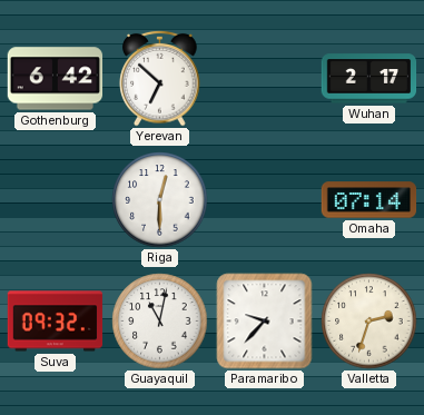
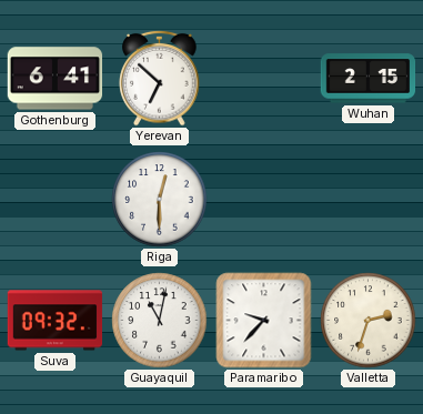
Gothenburg: 6:42 -> 6:41
Wuhan: 2:17 -> 2:15
Omaha: 07:14 -> none
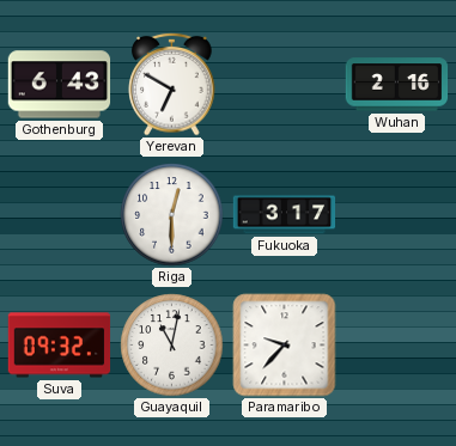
Gothenburg: 6:41 -> 6:43
Yerevan: 6:52 -> 6:50
Wuhan: 2:15 -> 2:16
Fukuoka: none -> 3:17
Valletta: 2:33 -> none
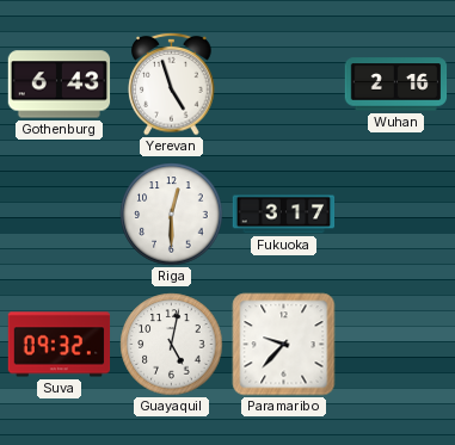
Yerevan: 6:50 -> 4:57
Guayaquil: 11:02 -> 5:02
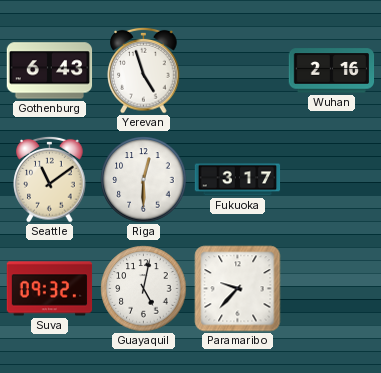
Seattle: none -> 11:09
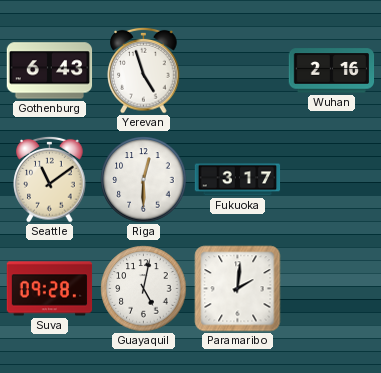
Suva: 09:32 -> 09:28
Paramaribo: 9:37 -> 2:01
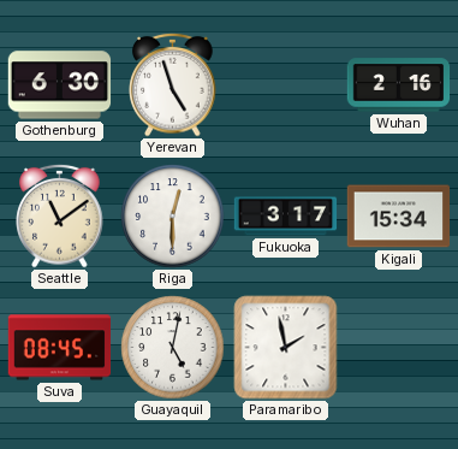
Gothenburg: 6:43 -> 6:30
Kigali: none -> 15:34
Suva: 09:28 -> 08:45
Paramaribo: 2:01 -> 1:58
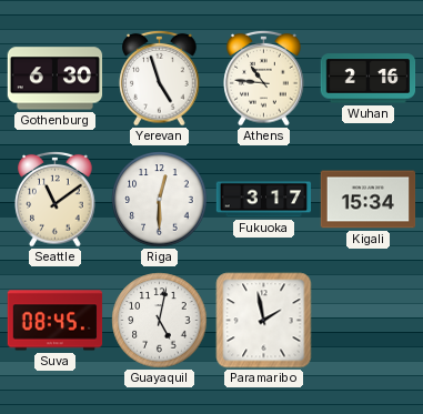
Athens: none -> 10:46
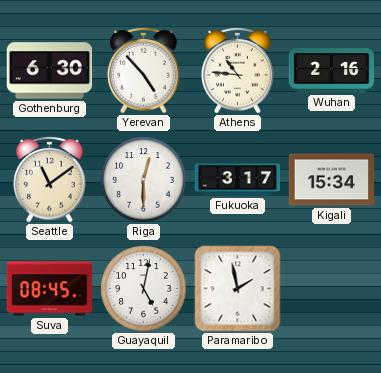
Yerevan: 4:57 -> 4:53
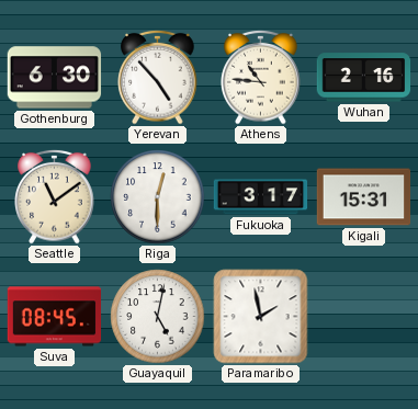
Kigali: 15:34 -> 15:31
